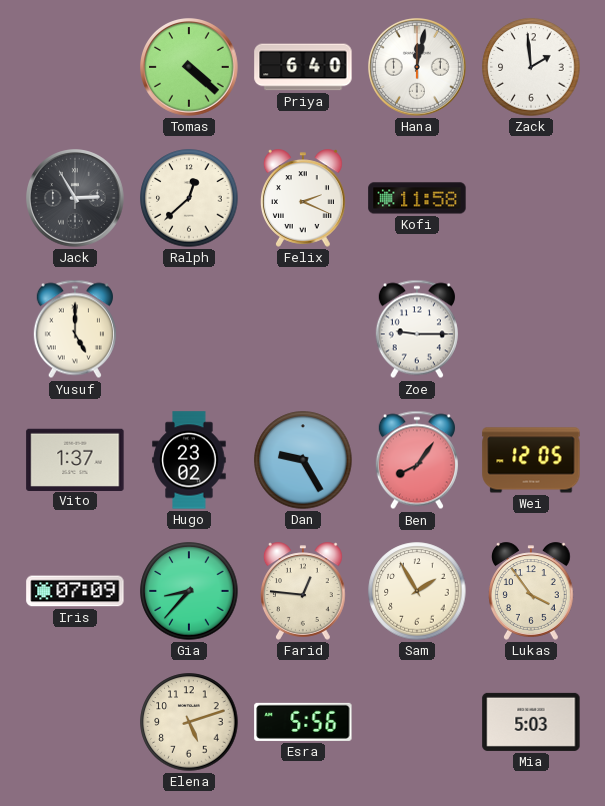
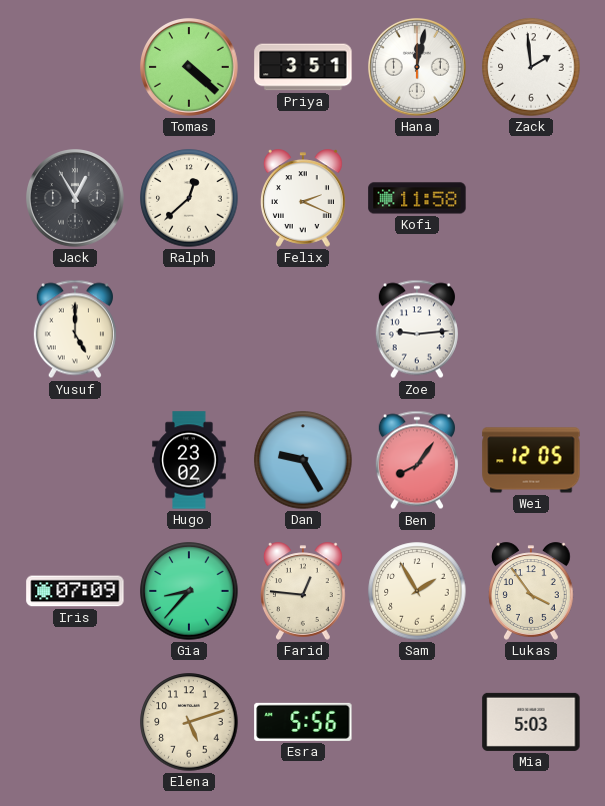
Priya: 6:40 -> 3:51
Jack: 2:55 -> 12:55
Zoe: 9:15 -> 9:14
Vito: 1:37 -> none
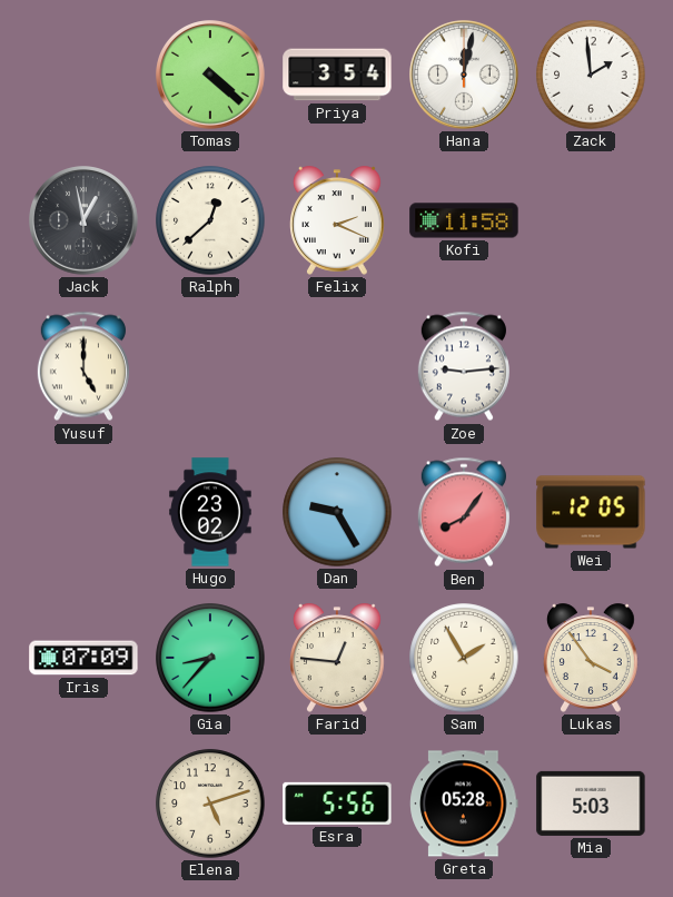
Priya: 3:51 -> 3:54
Jack: 12:55 -> 12:58
Greta: none -> 05:28
